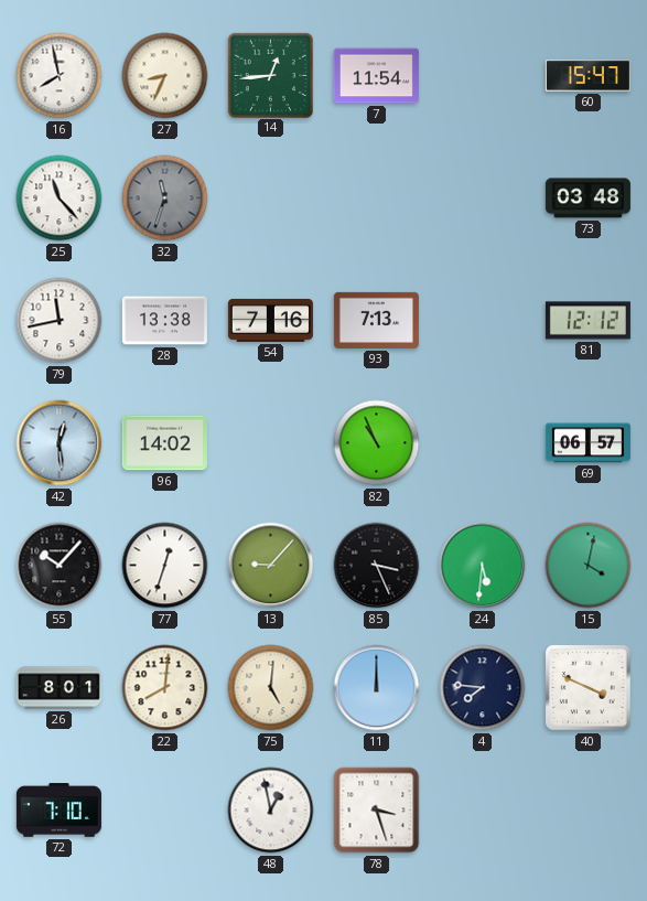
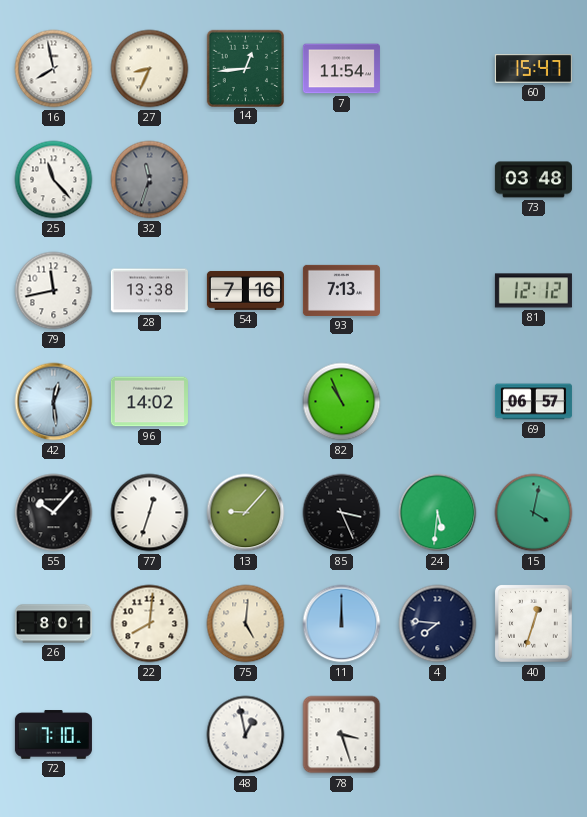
40: 3:49 -> 12:33
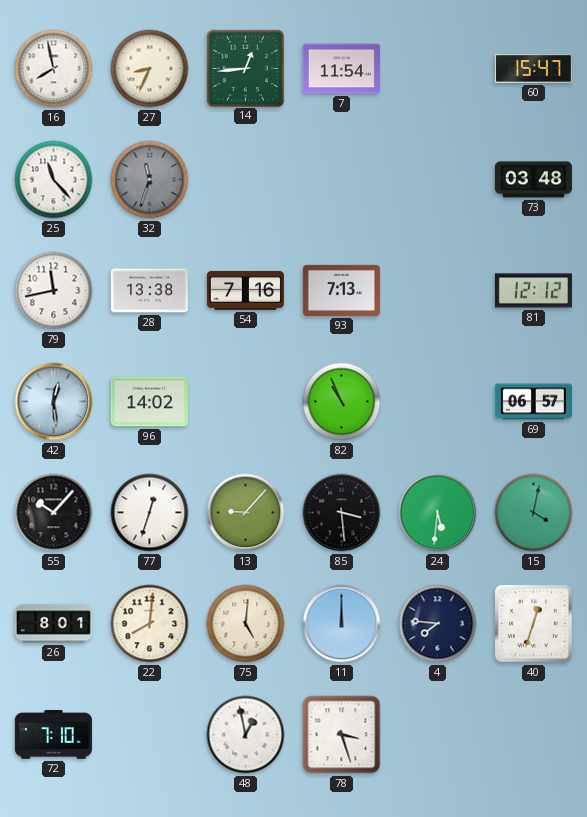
85: 3:26 -> 3:29
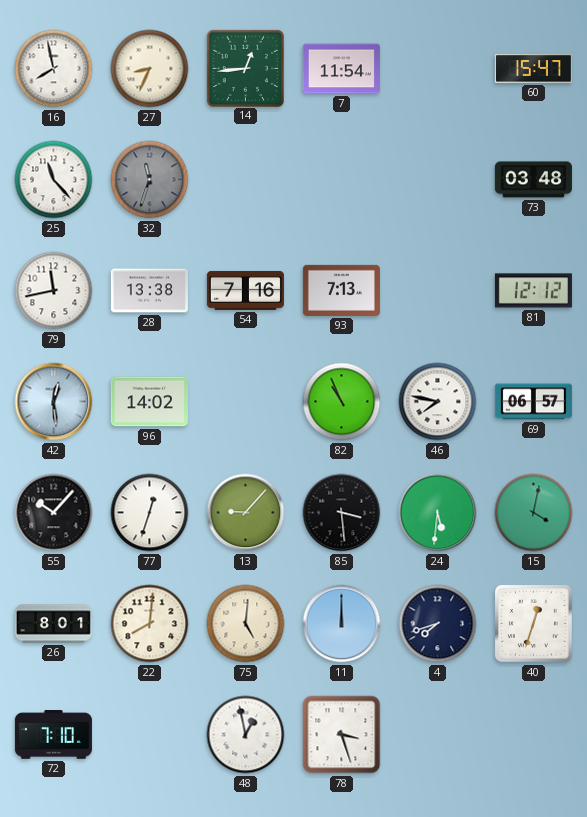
46: none -> 7:47
4: 7:46 -> 7:42
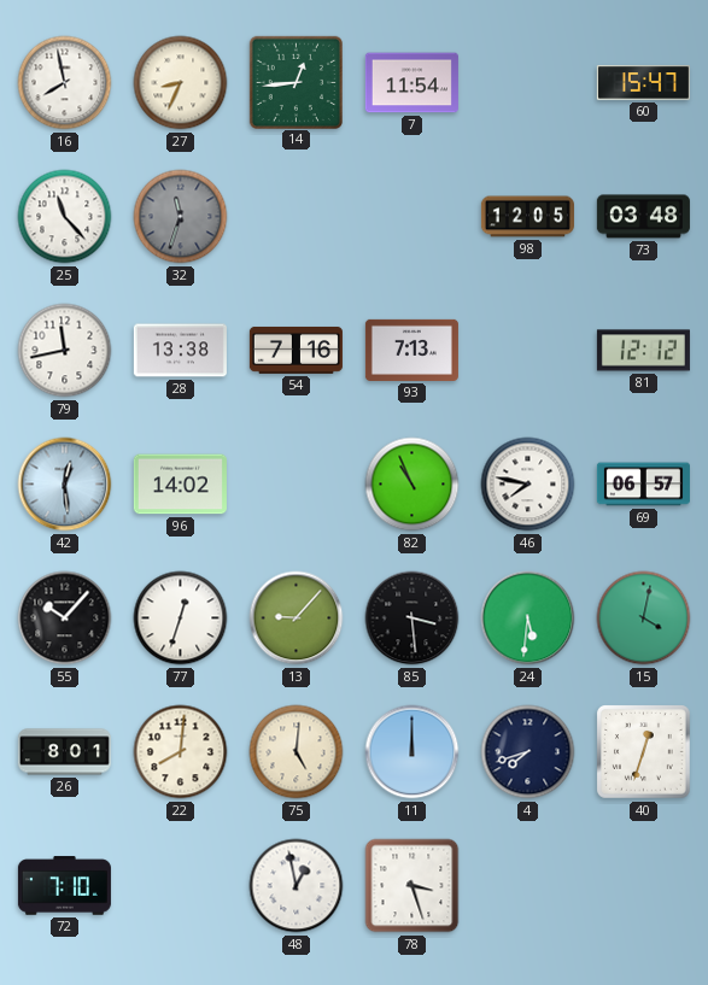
98: none -> 12:05
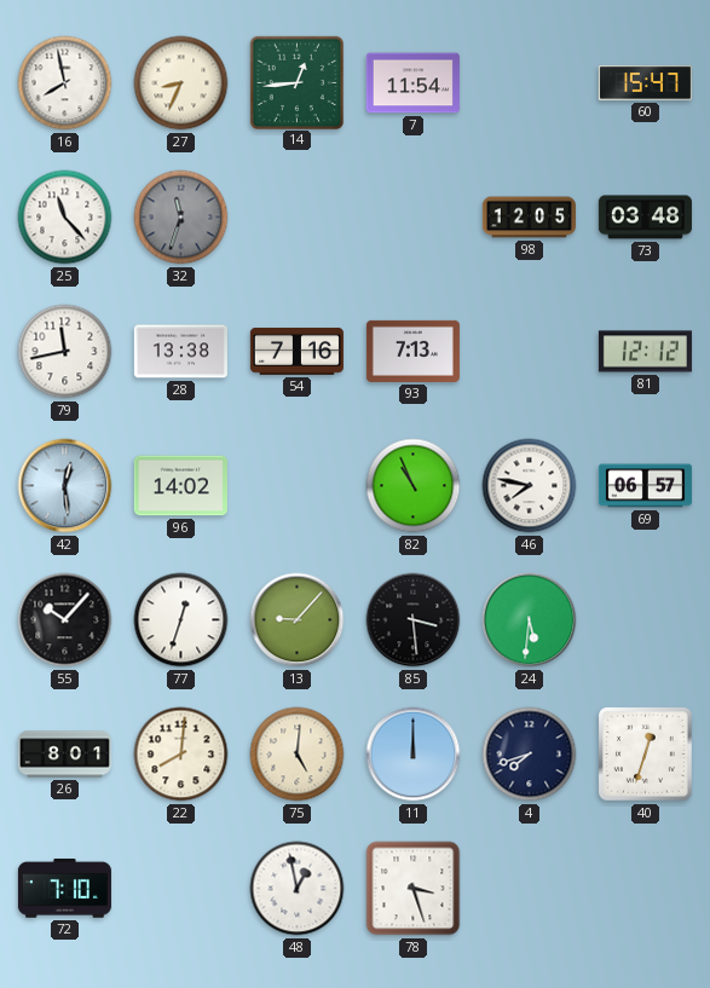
15: 4:02 -> none
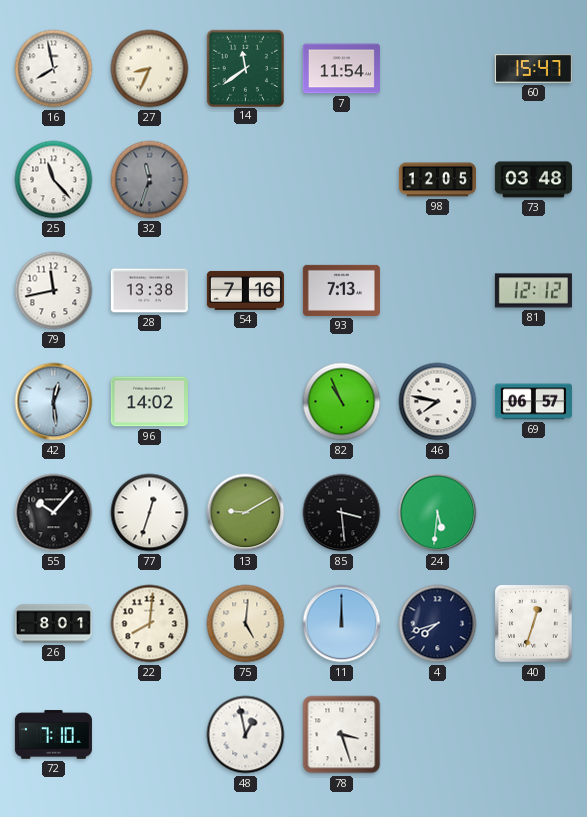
14: 12:44 -> 11:39
13: 9:07 -> 9:10
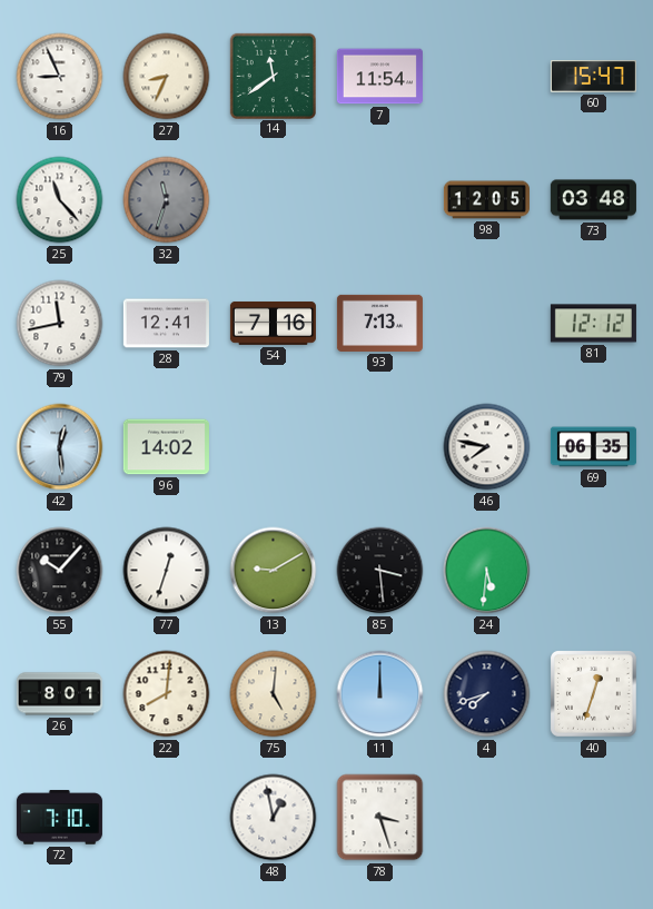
16: 7:58 -> 8:56
28: 13:38 -> 12:41
82: 10:56 -> none
69: 06:57 -> 06:35
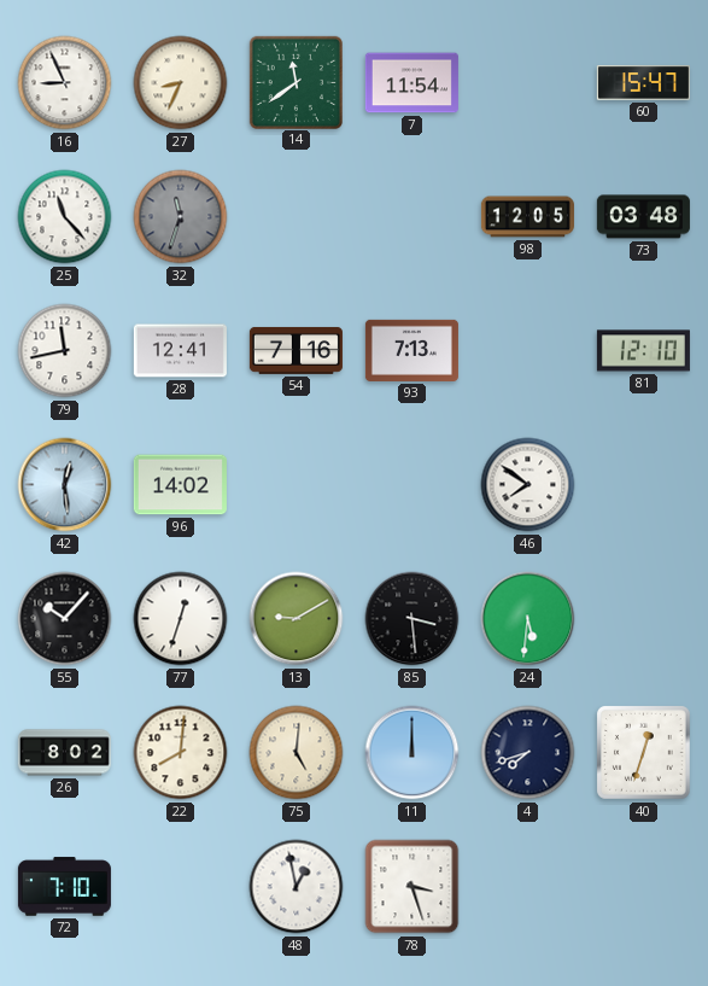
81: 12:12 -> 12:10
46: 7:47 -> 7:51
69: 06:35 -> none
26: 8:01 -> 8:02
